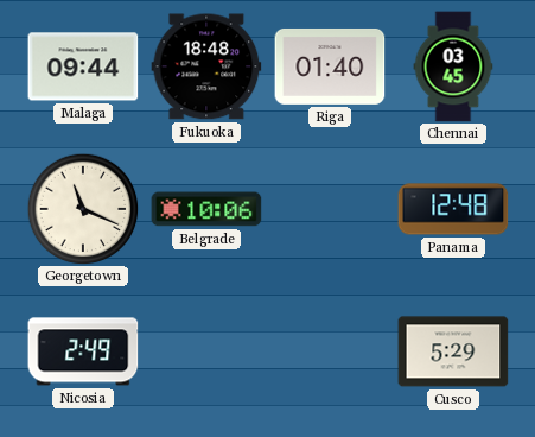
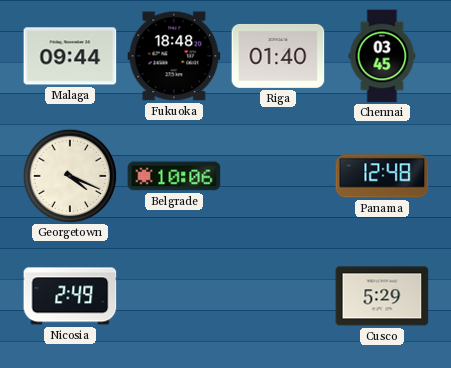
Georgetown: 11:19 -> 4:19
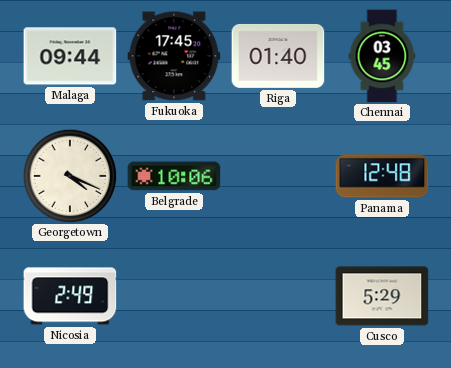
Fukuoka: 18:48 -> 17:45
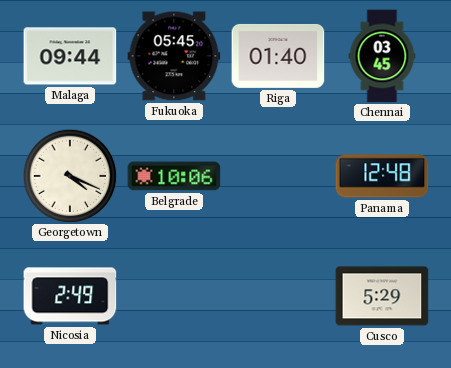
Fukuoka: 17:45 -> 05:45
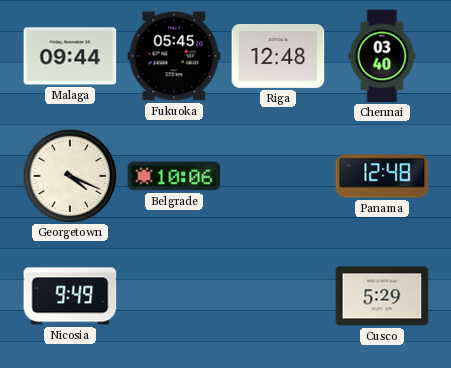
Riga: 01:40 -> 12:48
Chennai: 03:45 -> 03:40
Nicosia: 2:49 -> 9:49
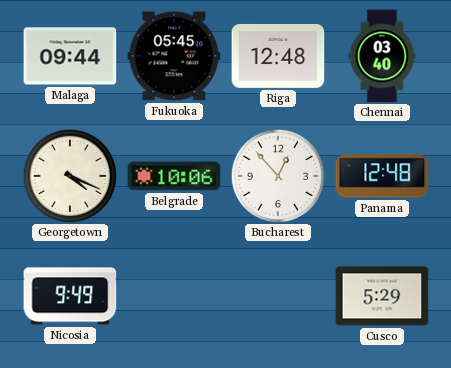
Bucharest: none -> 12:53
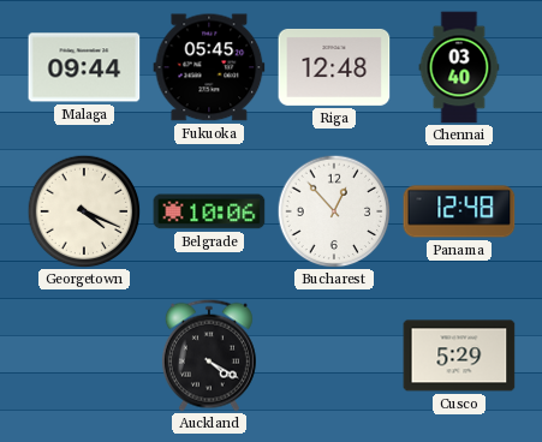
Nicosia: 9:49 -> none
Auckland: none -> 4:20
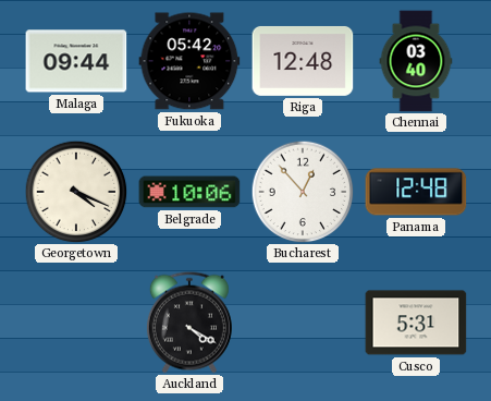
Fukuoka: 05:45 -> 05:42
Cusco: 5:29 -> 5:31
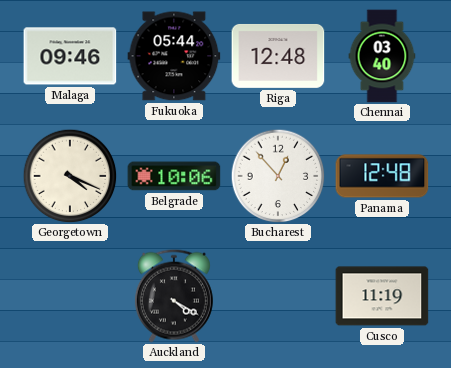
Malaga: 09:44 -> 09:46
Fukuoka: 05:42 -> 05:44
Cusco: 5:31 -> 11:19
